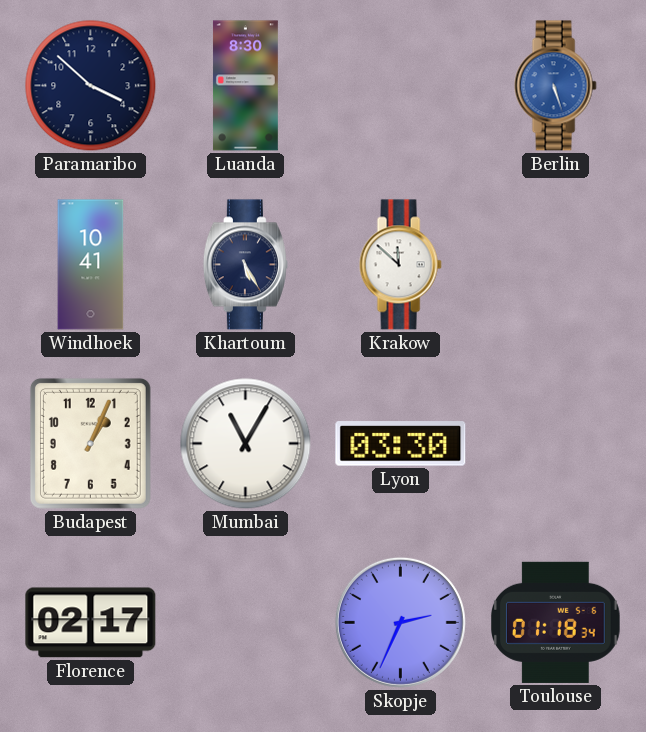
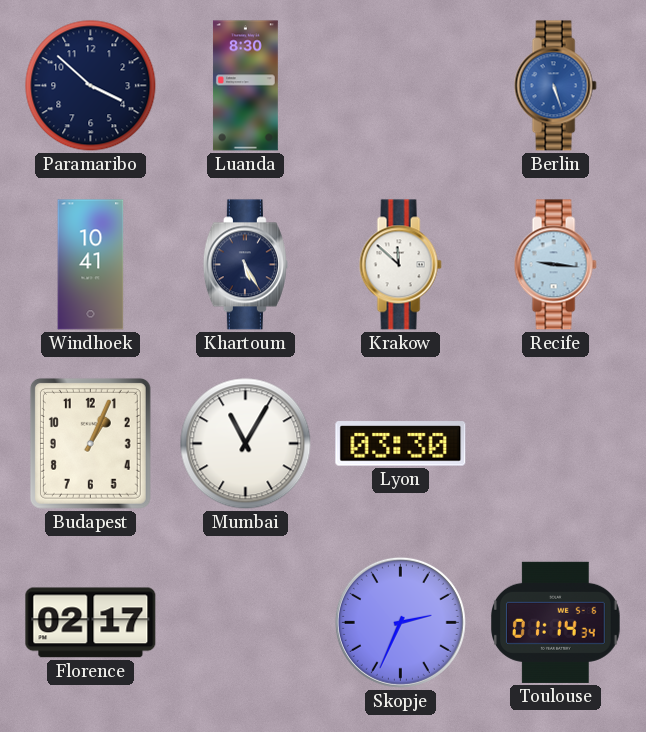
Recife: none -> 9:16
Toulouse: 01:18 -> 01:14
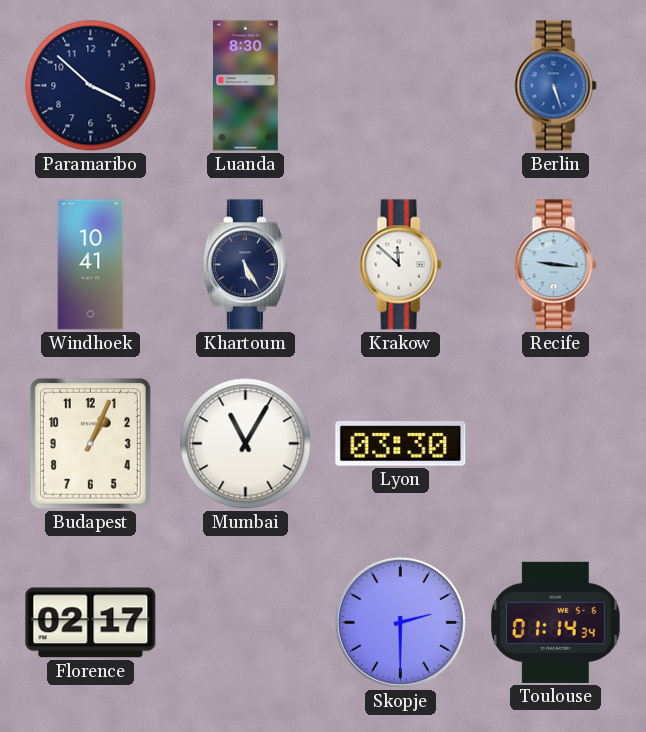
Skopje: 2:34 -> 2:30
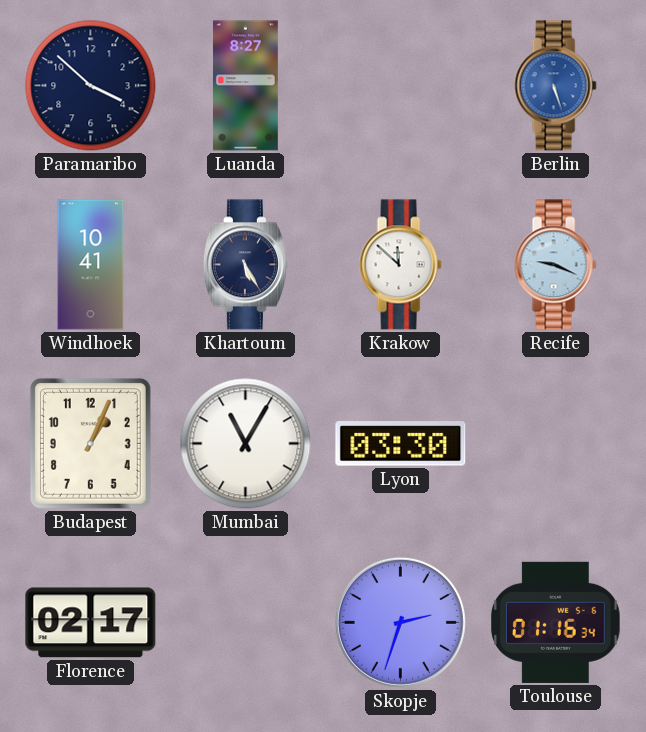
Luanda: 8:30 -> 8:27
Recife: 9:16 -> 9:19
Skopje: 2:30 -> 2:33
Toulouse: 01:14 -> 01:16
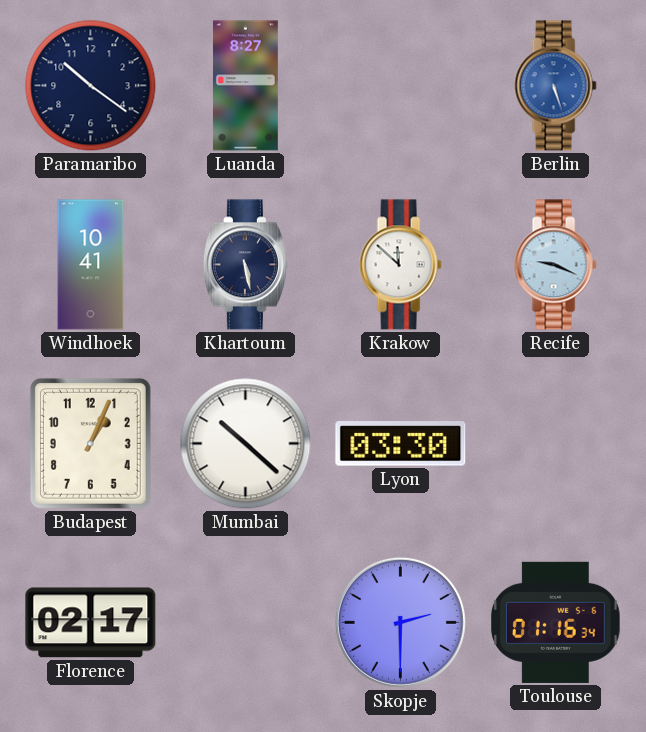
Paramaribo: 3:52 -> 10:21
Khartoum: 5:25 -> 5:28
Mumbai: 11:05 -> 10:22
Skopje: 2:33 -> 2:30
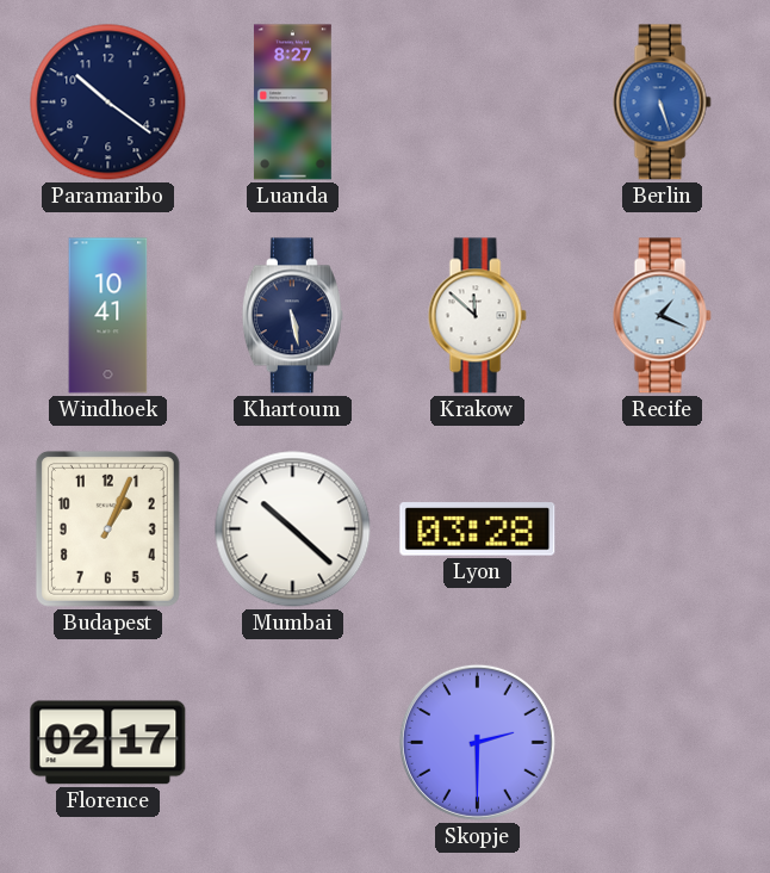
Recife: 9:19 -> 1:19
Lyon: 03:30 -> 03:28
Toulouse: 01:16 -> none
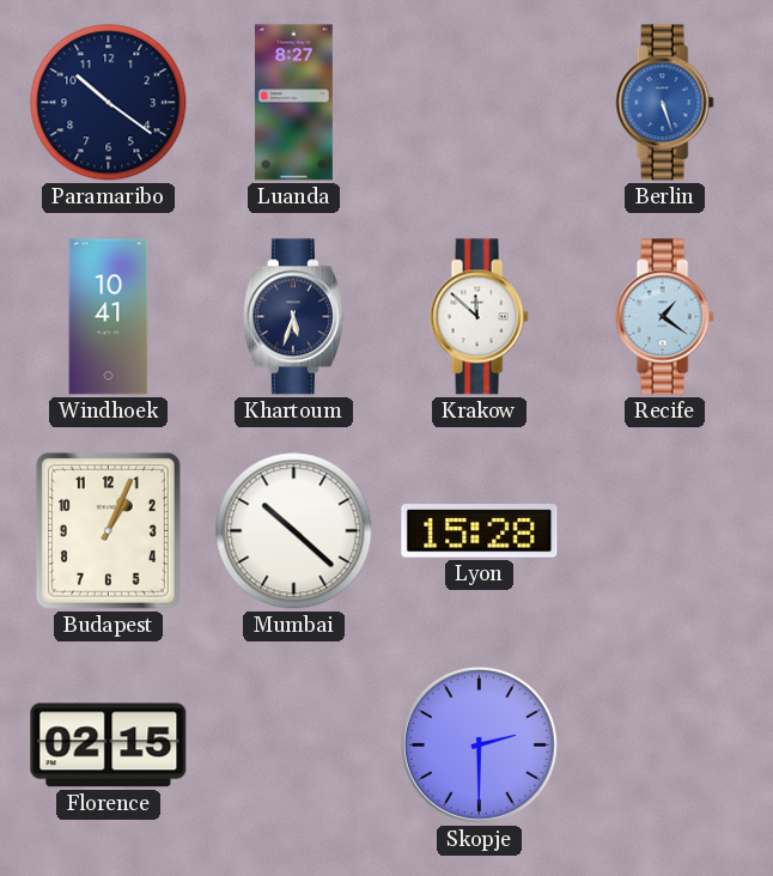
Khartoum: 5:28 -> 5:33
Recife: 1:19 -> 1:21
Lyon: 03:28 -> 15:28
Florence: 02:17 -> 02:15
